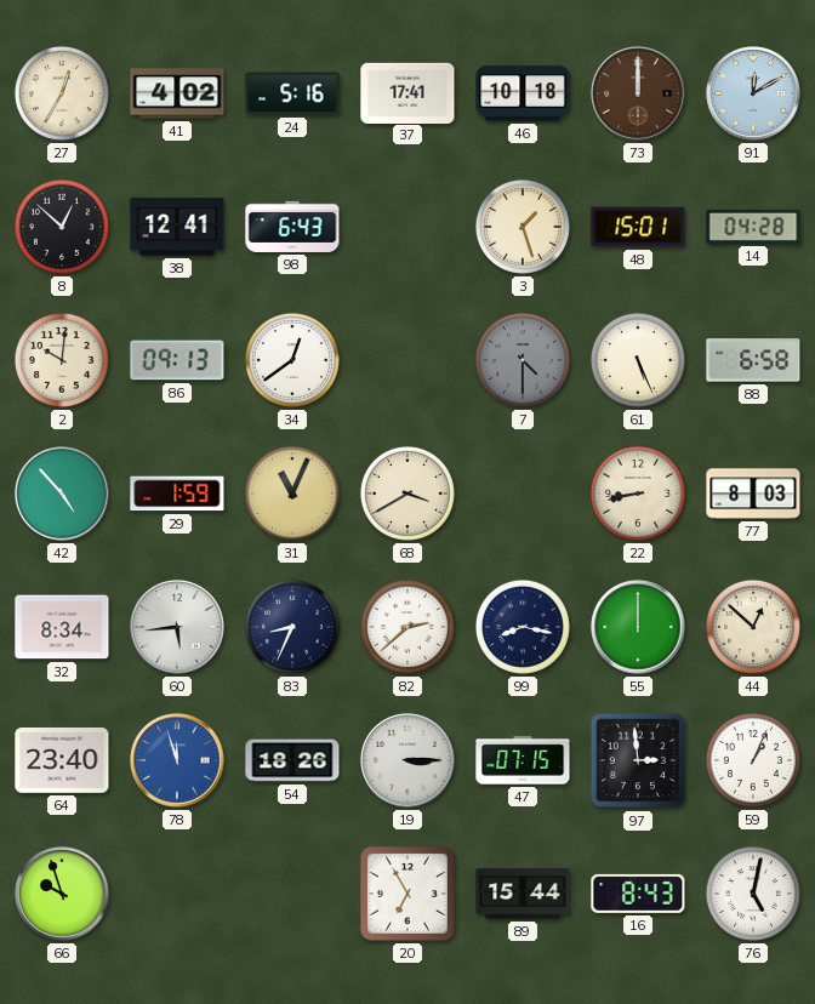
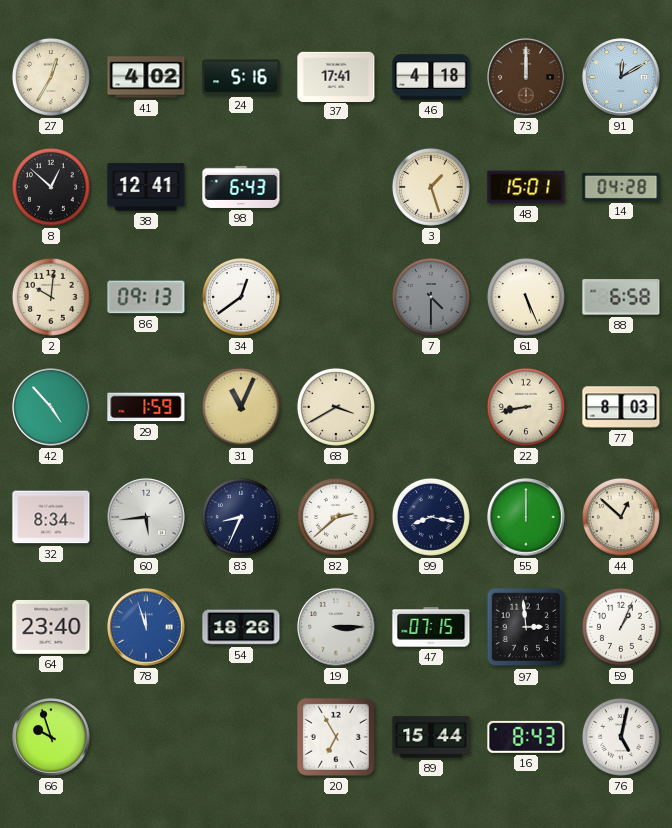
46: 10:18 -> 4:18
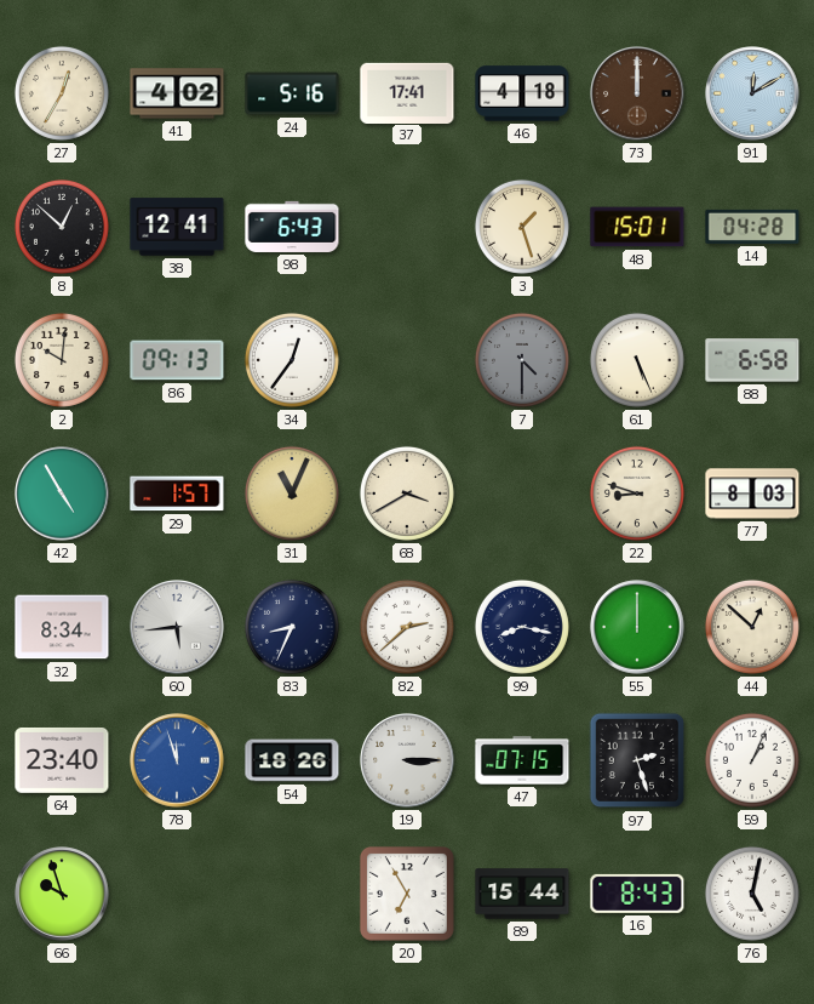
34: 12:39 -> 12:36
42: 4:53 -> 4:55
29: 1:59 -> 1:57
22: 8:43 -> 8:48
97: 2:59 -> 2:27
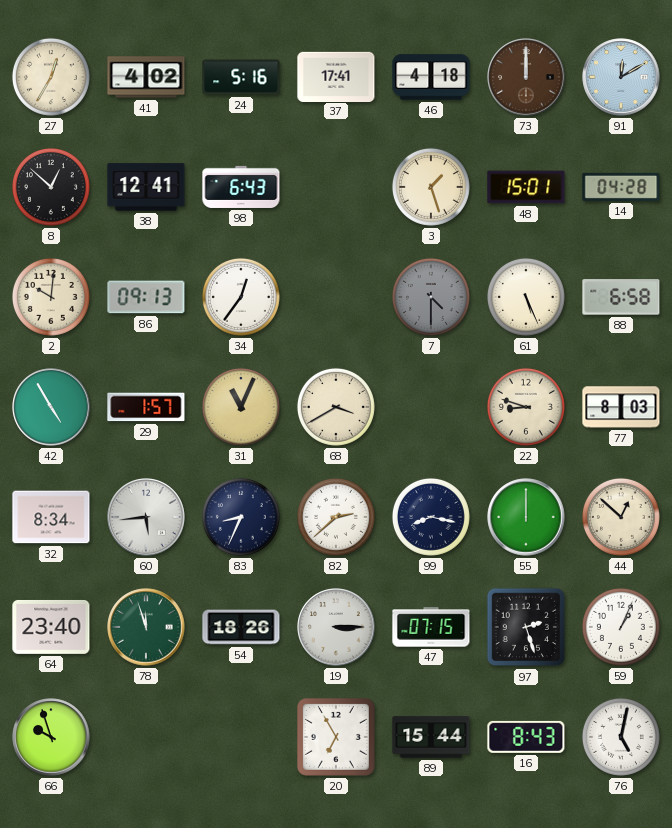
78 dial: blue -> green
